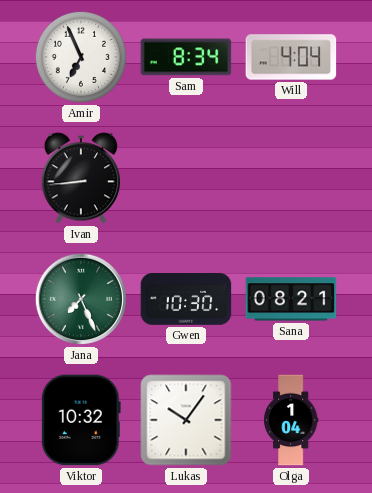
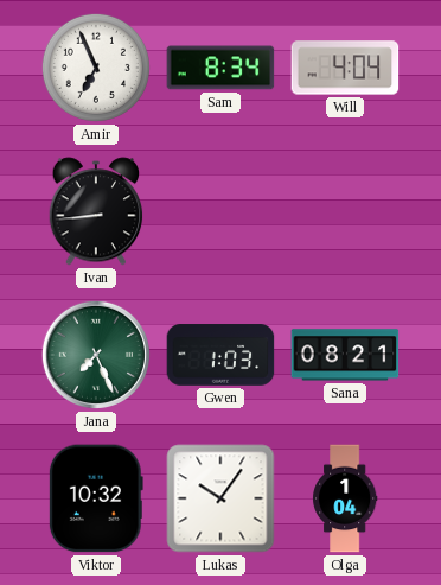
Gwen: 10:30 -> 1:03
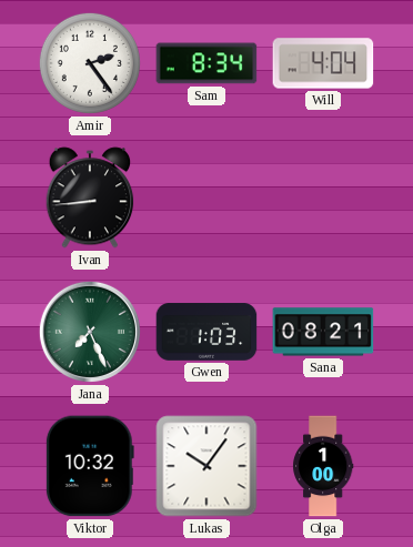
Amir: 6:56 -> 2:24
Olga: 1:04 -> 1:00
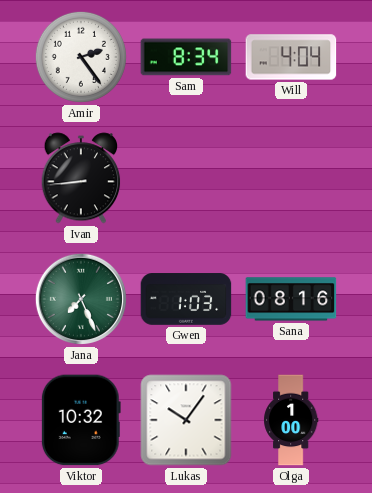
Sana: 08:21 -> 08:16
